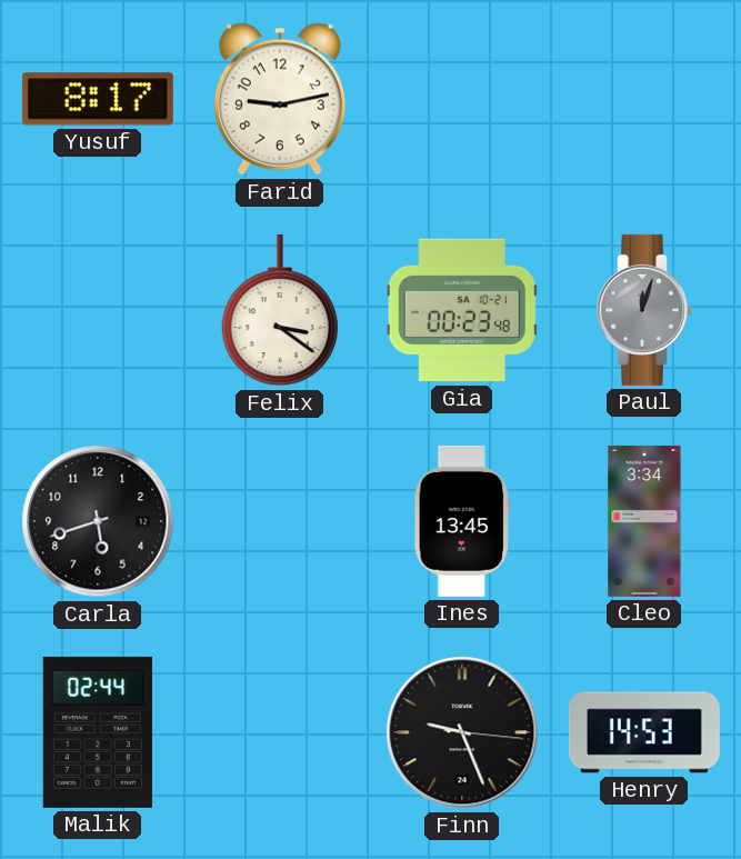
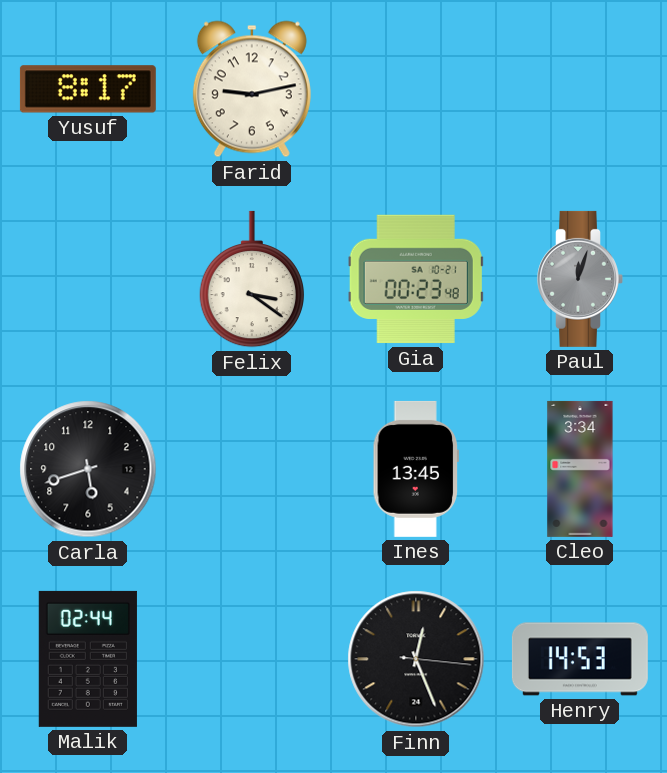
Finn: 9:26 -> 12:26
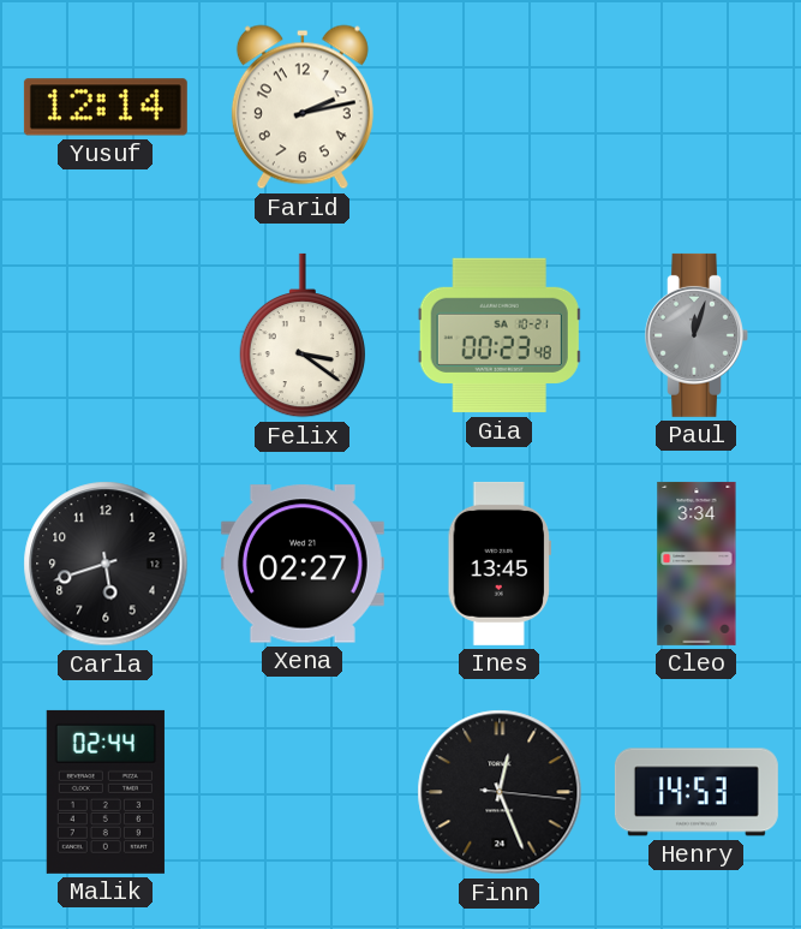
Yusuf: 8:17 -> 12:14
Farid: 9:13 -> 2:13
Xena: none -> 02:27
